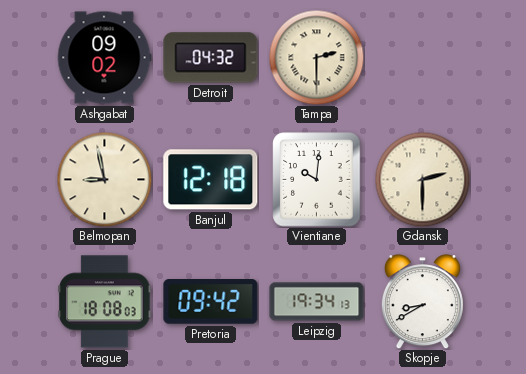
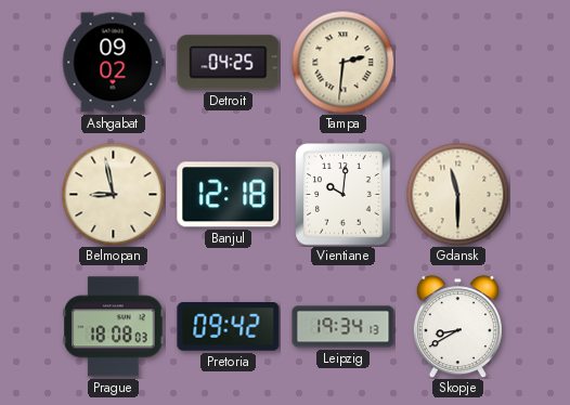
Detroit: 04:32 -> 04:25
Tampa: 2:30 -> 2:31
Gdansk: 2:30 -> 11:30
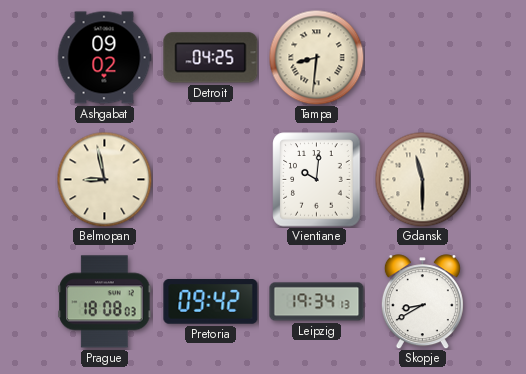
Tampa: 2:31 -> 8:31
Banjul: 12:18 -> none
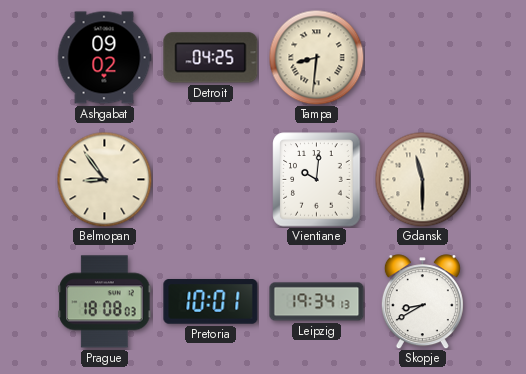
Belmopan: 8:58 -> 8:54
Pretoria: 09:42 -> 10:01
